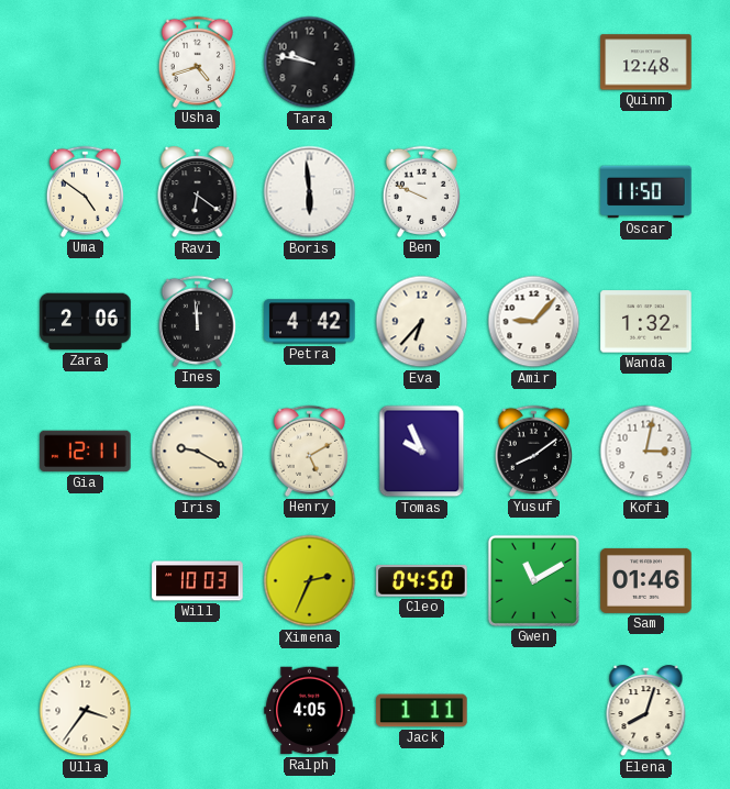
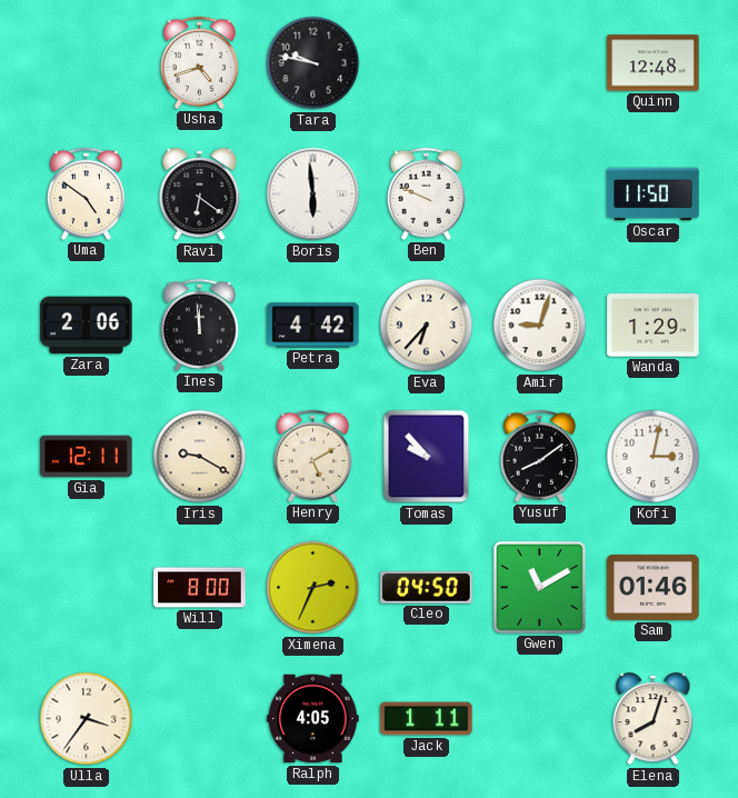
Amir: 9:07 -> 9:03
Wanda: 1:32 -> 1:29
Tomas: 9:56 -> 9:53
Will: 10:03 -> 8:00
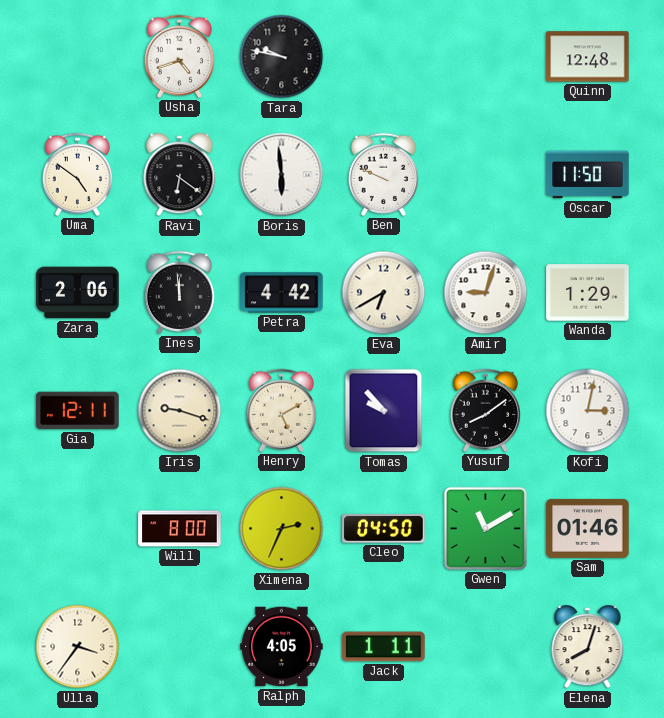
Eva: 6:37 -> 6:40
Iris: 9:20 -> 9:18
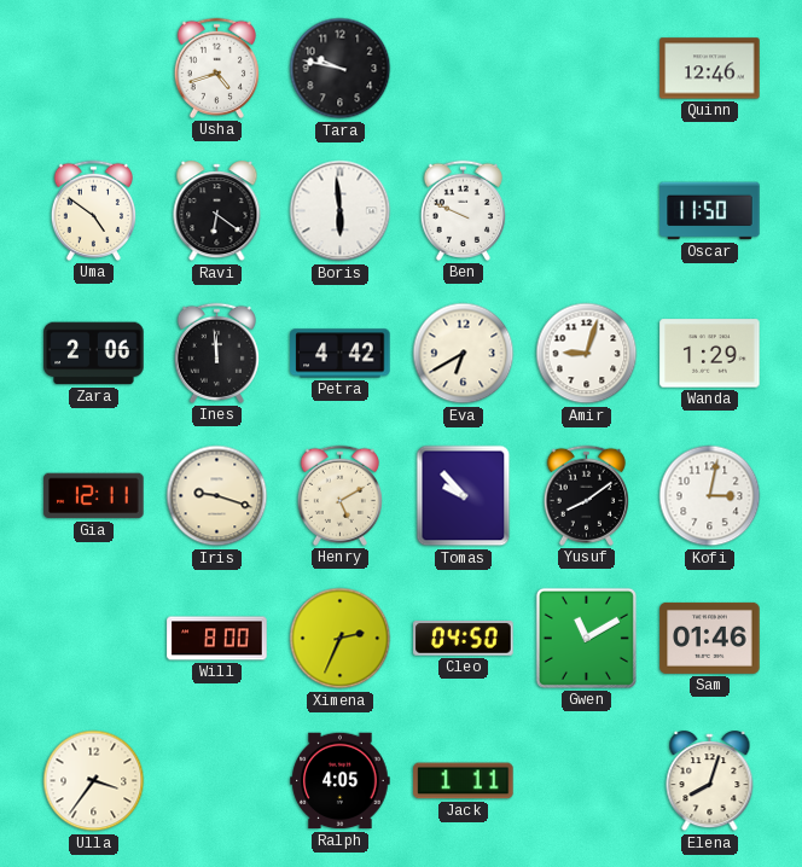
Quinn: 12:48 -> 12:46
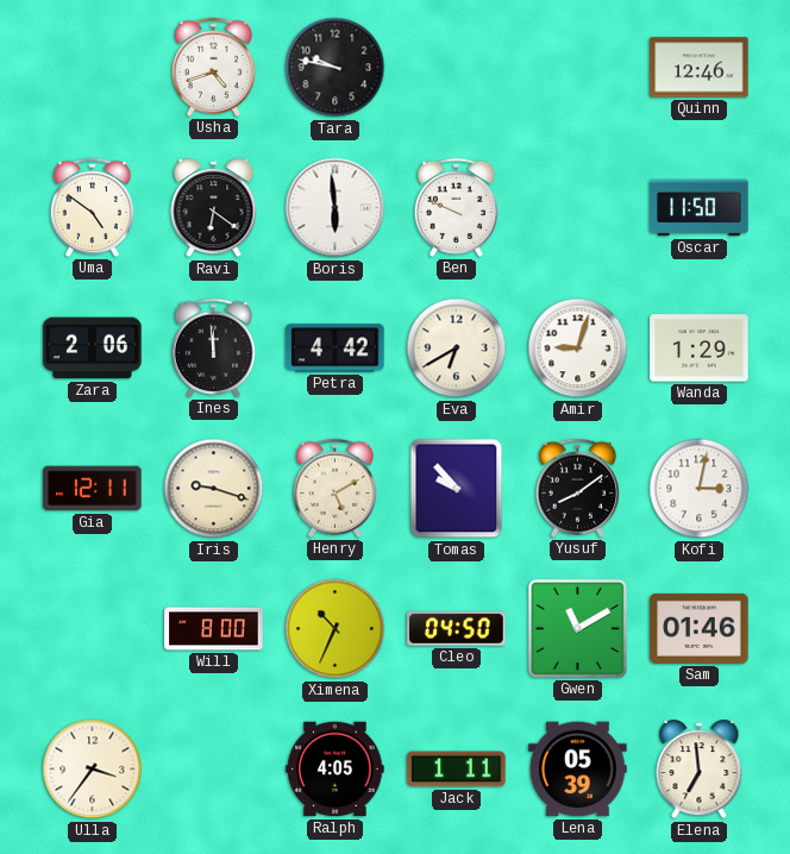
Ximena: 2:34 -> 10:34
Lena: none -> 05:39
Elena: 8:03 -> 6:59
